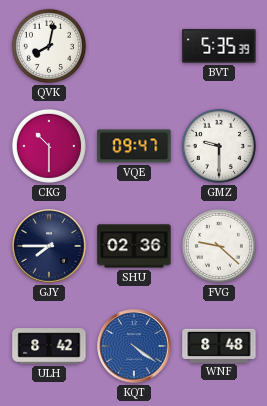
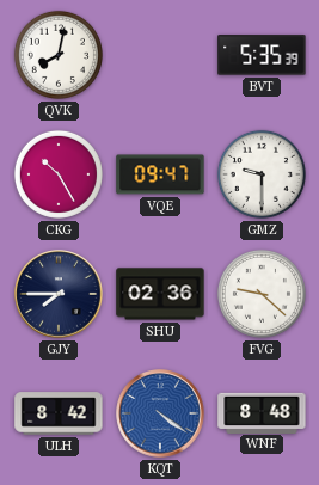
CKG: 10:30 -> 10:25
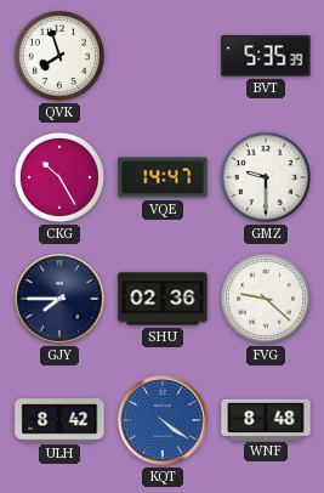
QVK: 8:02 -> 7:57
VQE: 09:47 -> 14:47
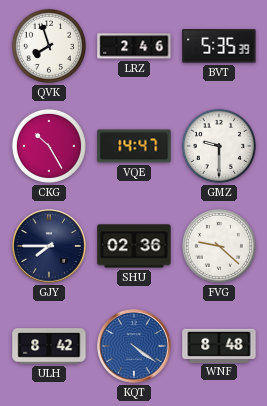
LRZ: none -> 2:46
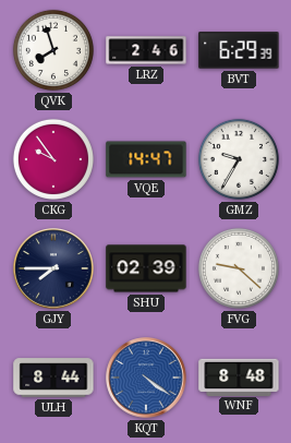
BVT: 5:35 -> 6:29
CKG: 10:25 -> 9:54
GMZ: 9:30 -> 9:35
SHU: 02:36 -> 02:39
ULH: 8:42 -> 8:44
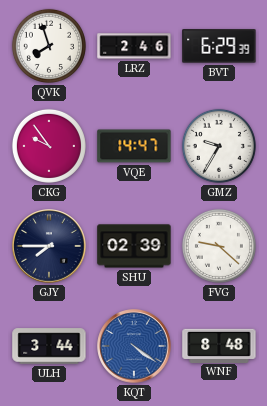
ULH: 8:44 -> 3:44
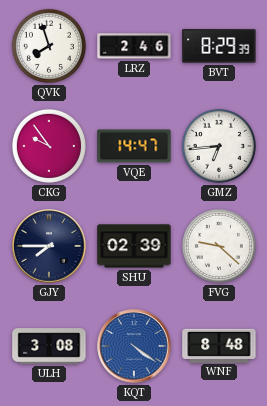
BVT: 6:29 -> 8:29
GMZ: 9:35 -> 6:44
ULH: 3:44 -> 3:08
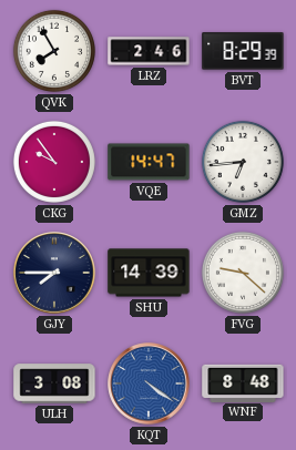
QVK: 7:57 -> 7:55
SHU: 02:39 -> 14:39
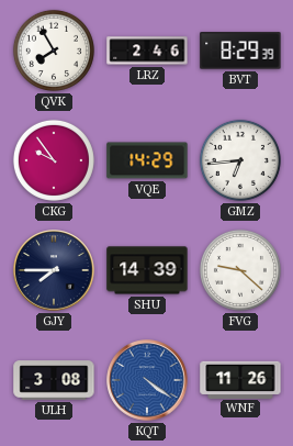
VQE: 14:47 -> 14:29
WNF: 8:48 -> 11:26
